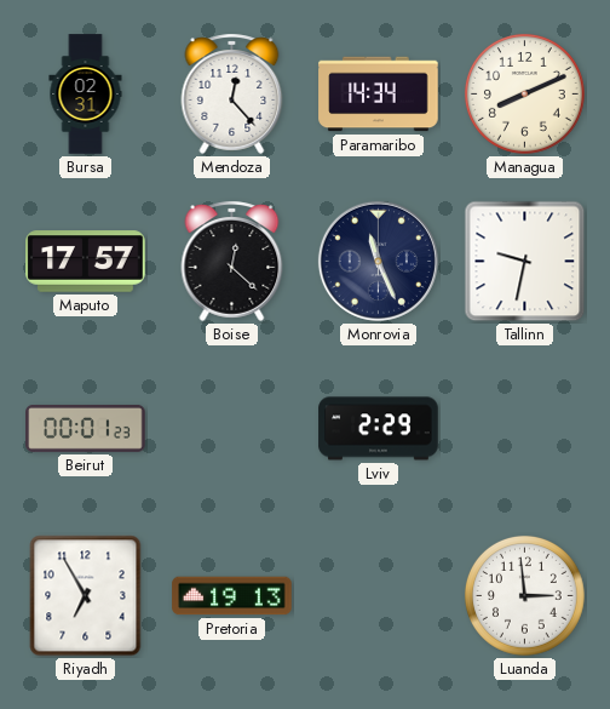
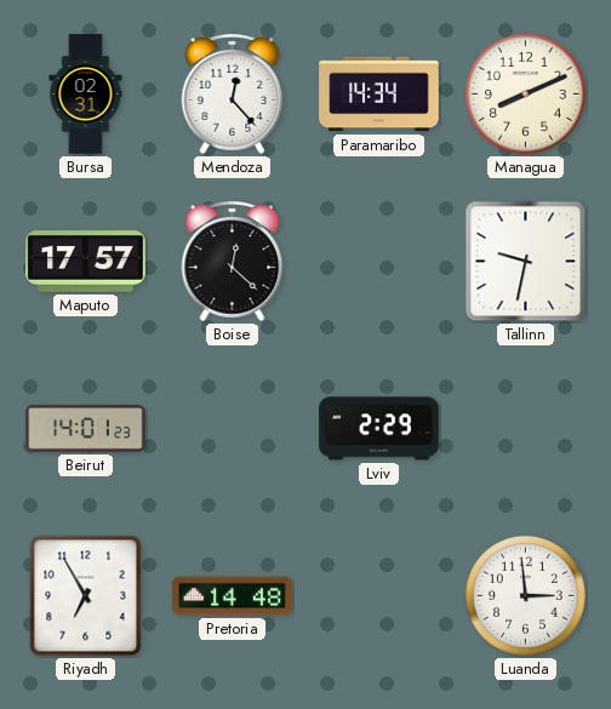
Monrovia: 11:26 -> none
Beirut: 00:01 -> 14:01
Pretoria: 19:13 -> 14:48
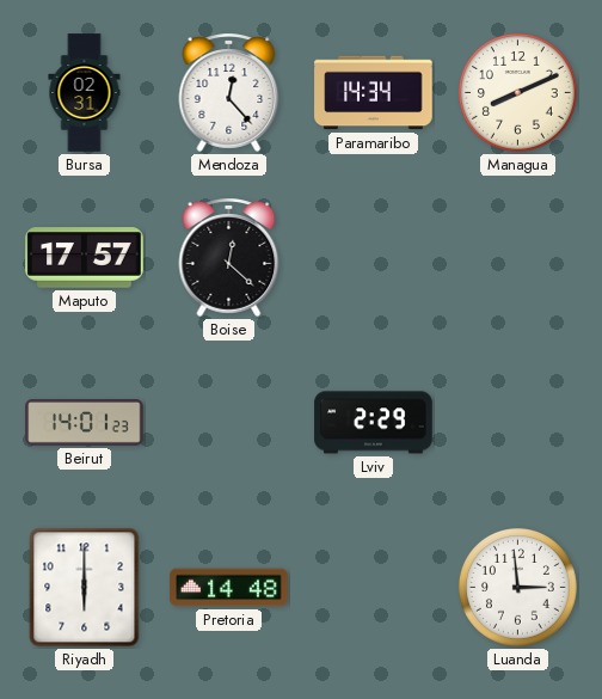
Tallinn: 9:32 -> none
Riyadh: 6:55 -> 6:00
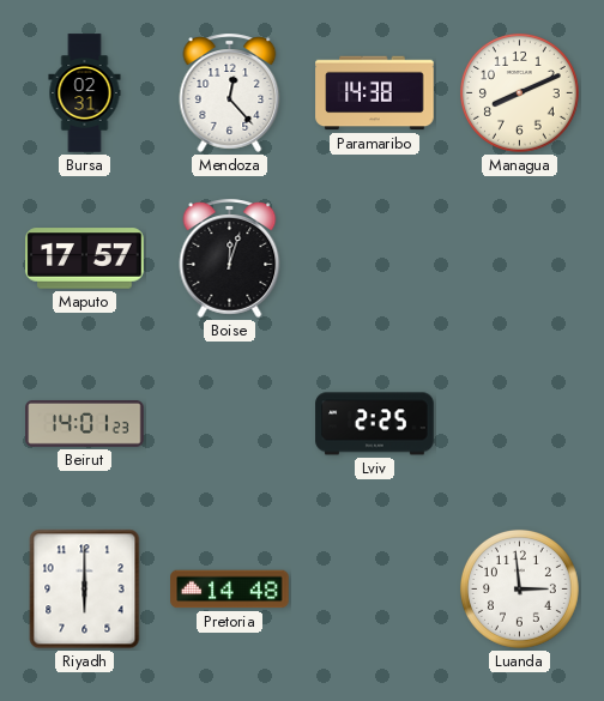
Paramaribo: 14:34 -> 14:38
Boise: 12:22 -> 12:03
Lviv: 2:29 -> 2:25
